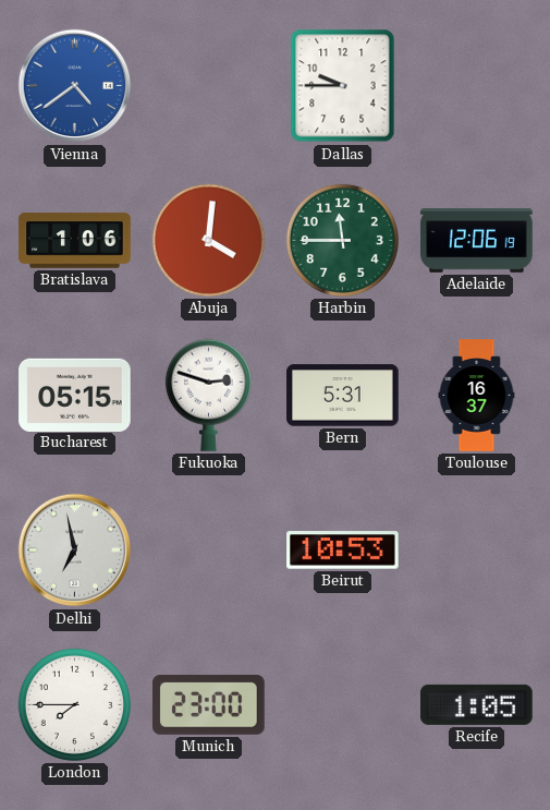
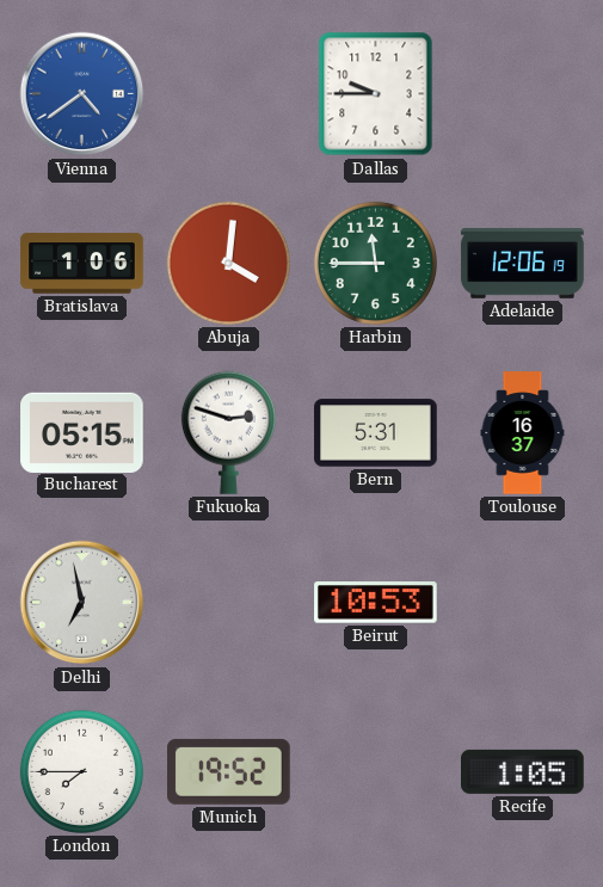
Munich: 23:00 -> 19:52
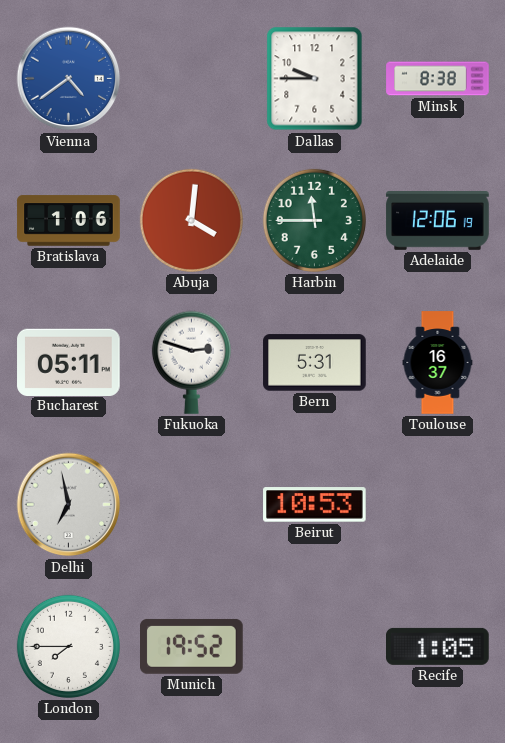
Minsk: none -> 8:38
Bucharest: 05:15 -> 05:11
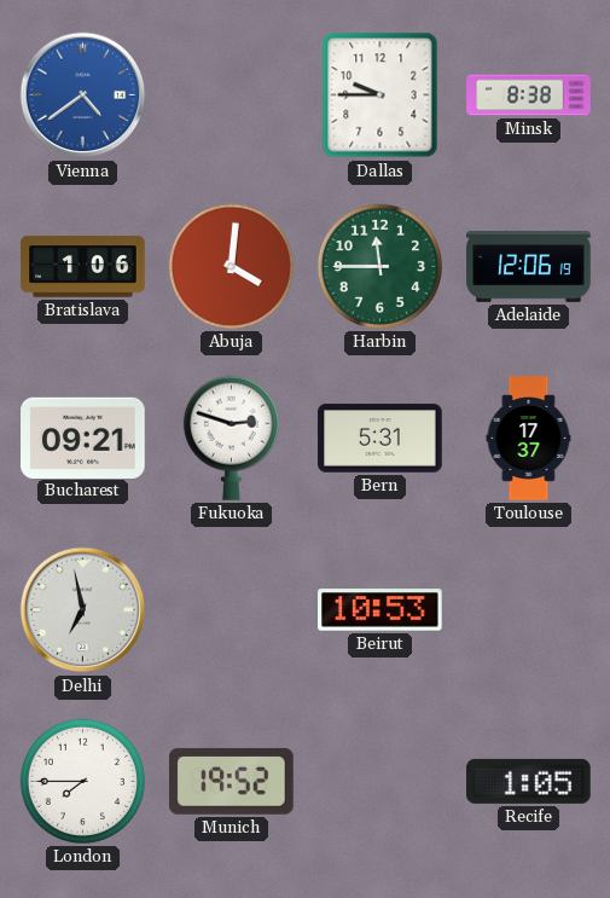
Bucharest: 05:11 -> 09:21
Toulouse: 16:37 -> 17:37
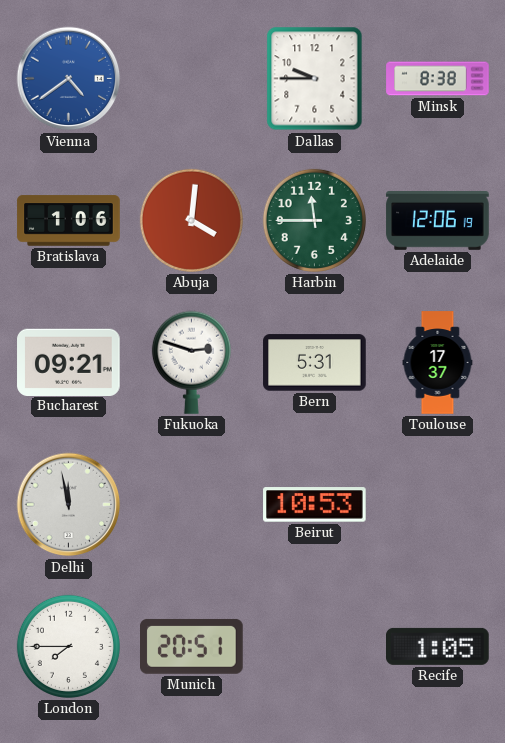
Delhi: 6:58 -> 11:58
Munich: 19:52 -> 20:51
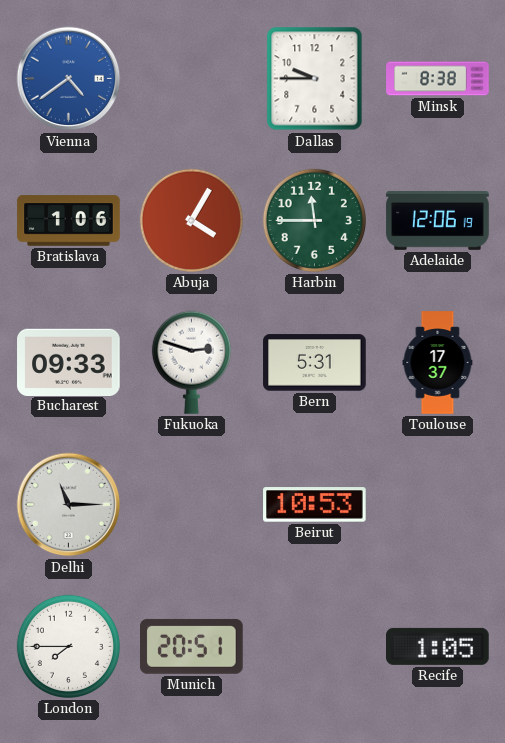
Abuja: 4:01 -> 4:05
Bucharest: 09:21 -> 09:33
Delhi: 11:58 -> 11:15
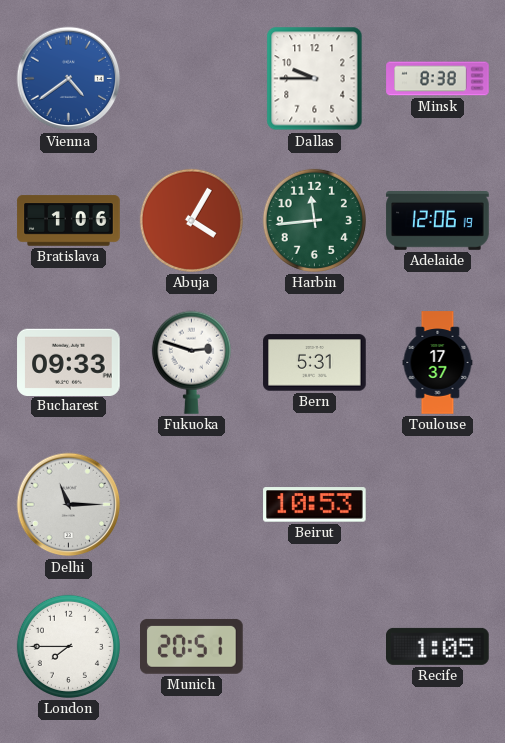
Harbin: 11:45 -> 11:44
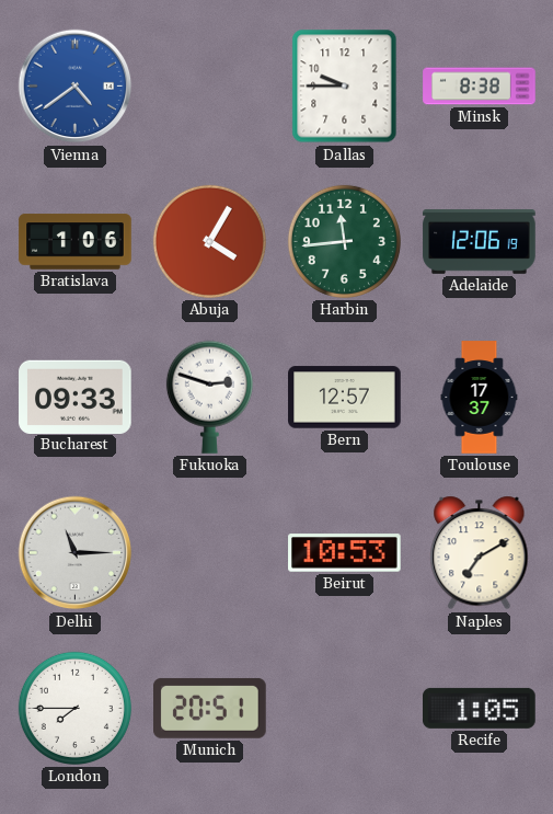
Bern: 5:31 -> 12:57
Naples: none -> 7:10
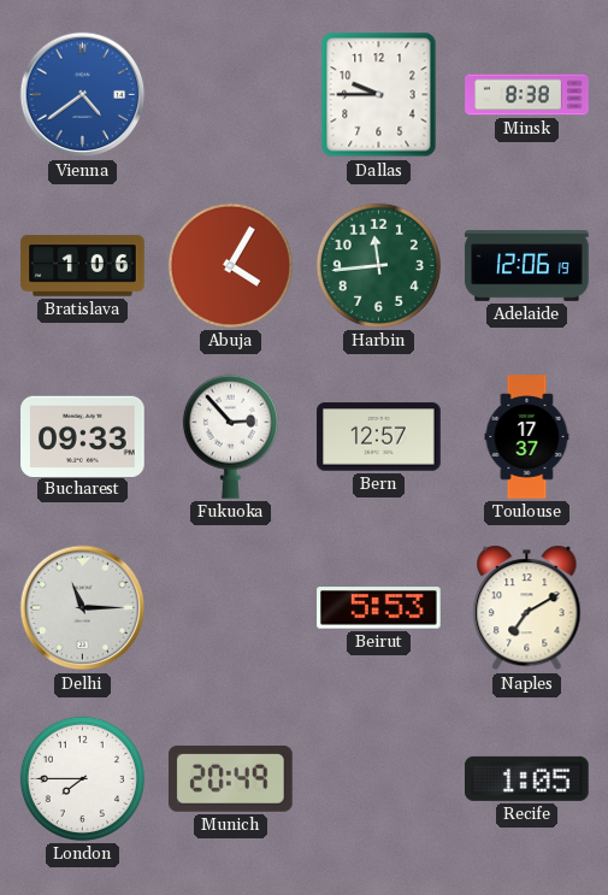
Fukuoka: 2:48 -> 2:53
Beirut: 10:53 -> 5:53
Munich: 20:51 -> 20:49
